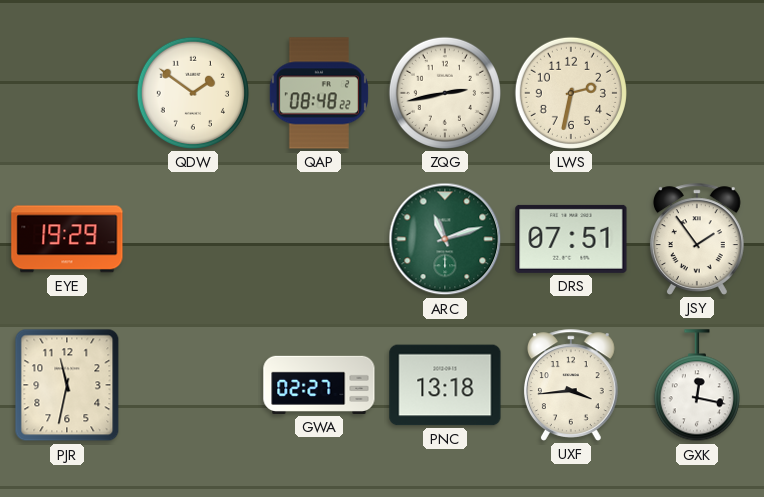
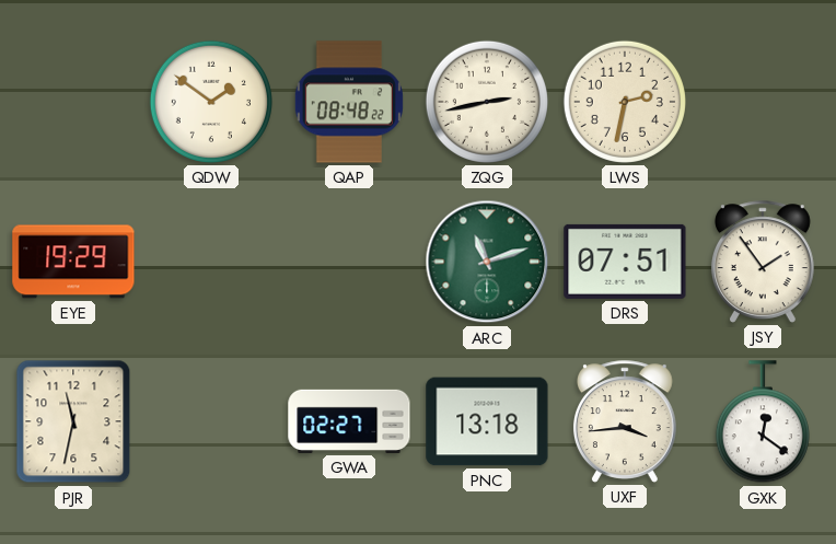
GXK: 12:17 -> 12:21
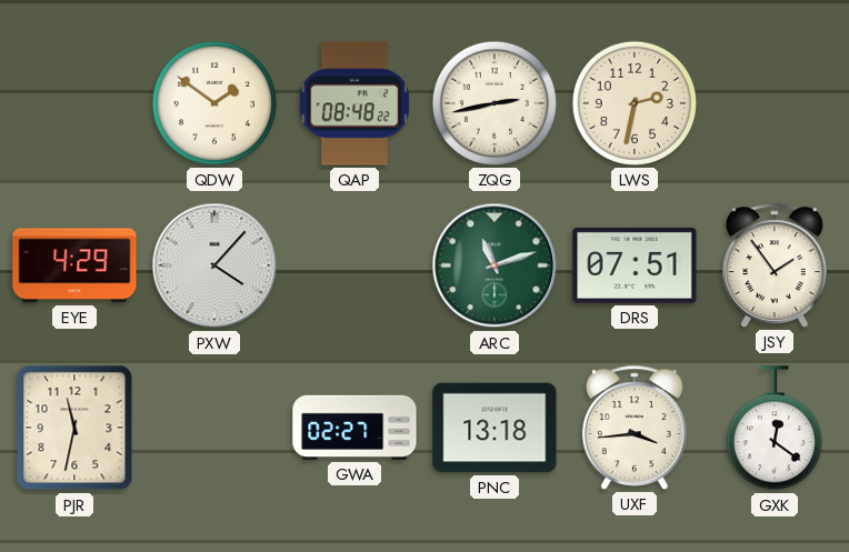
EYE: 19:29 -> 4:29
PXW: none -> 4:07
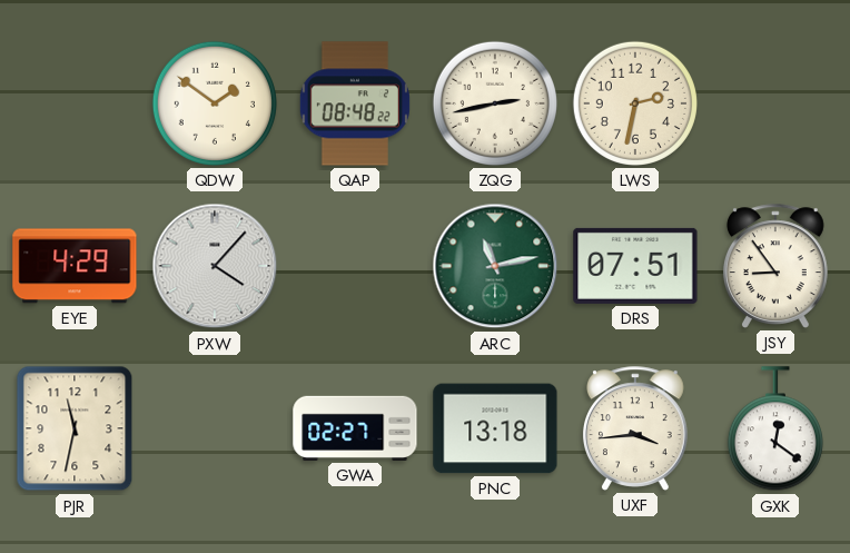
ARC: 11:12 -> 11:13
JSY: 1:54 -> 8:54
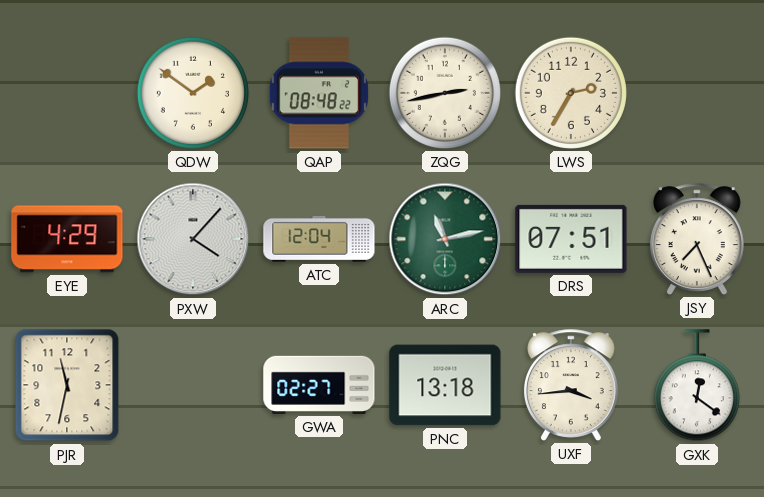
LWS: 2:32 -> 2:35
ATC: none -> 12:04
JSY: 8:54 -> 7:26
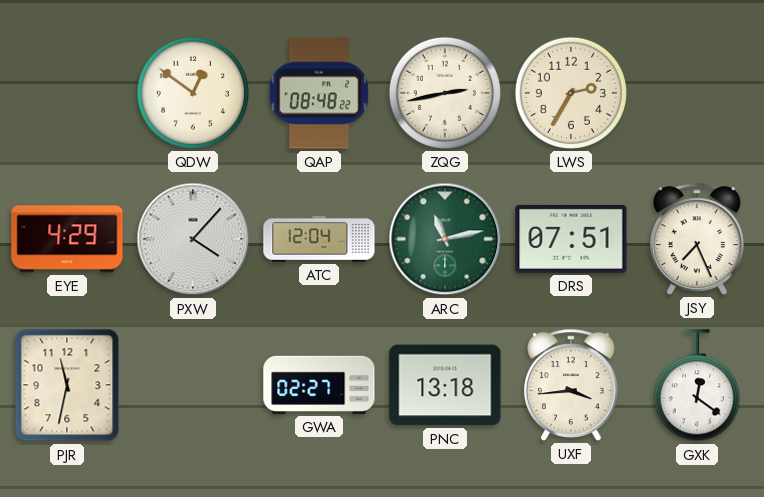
QDW: 1:51 -> 12:51
